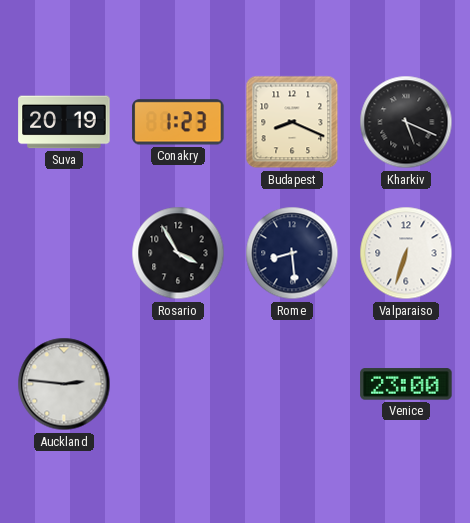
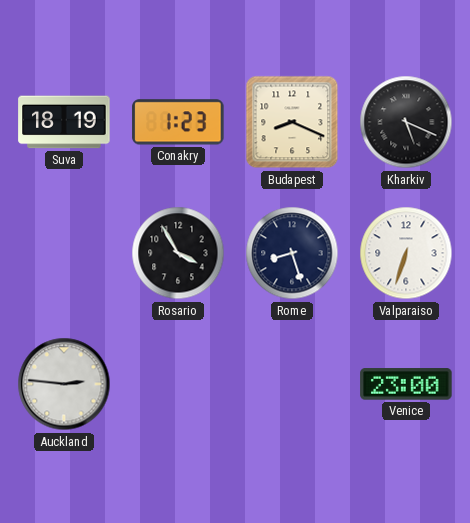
Suva: 20:19 -> 18:19
Rome: 8:29 -> 8:27
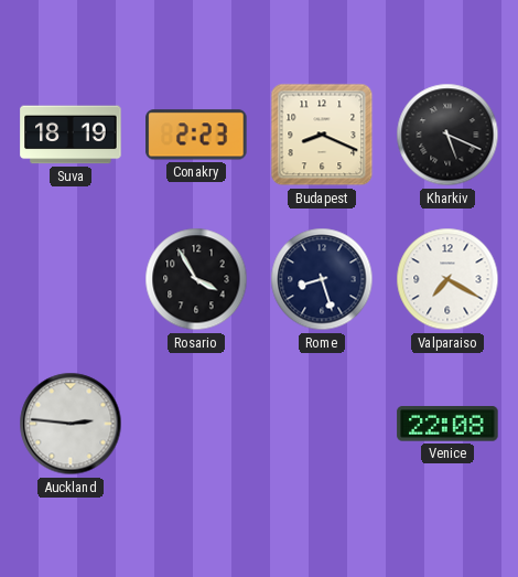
Conakry: 1:23 -> 2:23
Valparaiso: 6:33 -> 7:20
Venice: 23:00 -> 22:08
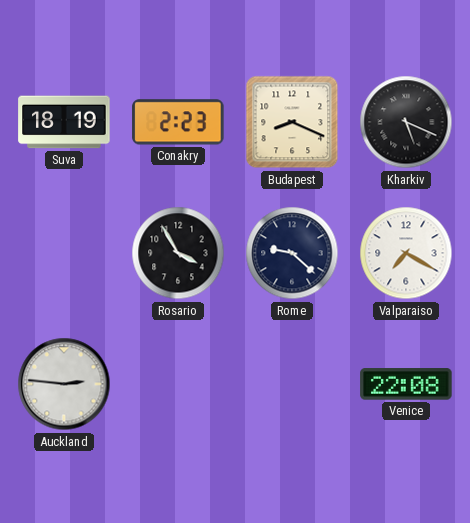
Rome: 8:27 -> 9:22
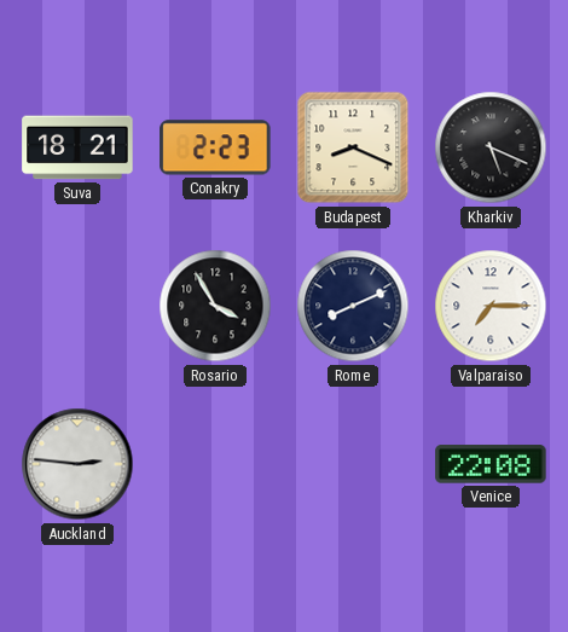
Suva: 18:19 -> 18:21
Rome: 9:22 -> 8:11
Valparaiso: 7:20 -> 7:15
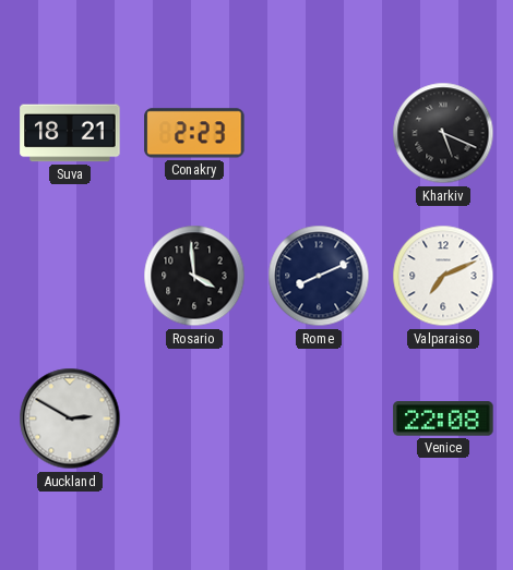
Budapest: 8:19 -> none
Rosario: 3:55 -> 3:59
Valparaiso: 7:15 -> 7:11
Auckland: 2:46 -> 2:50
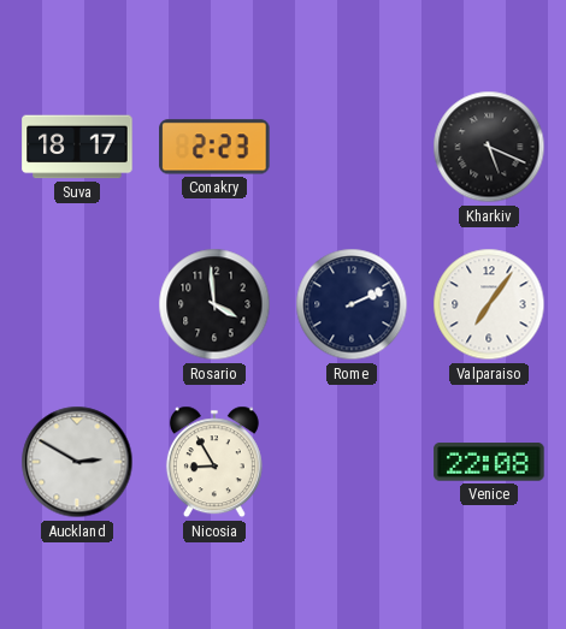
Suva: 18:21 -> 18:17
Rome: 8:11 -> 2:11
Valparaiso: 7:11 -> 7:06
Nicosia: none -> 8:55
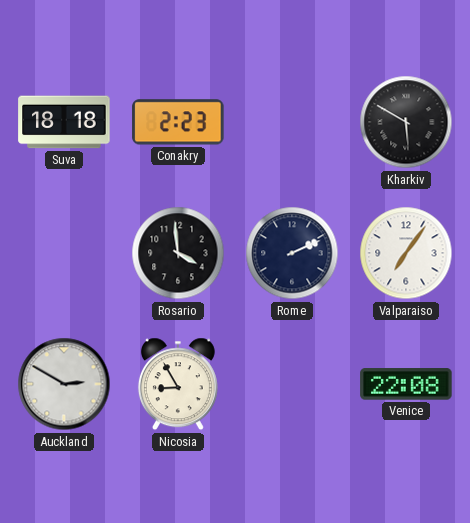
Suva: 18:17 -> 18:18
Kharkiv: 5:19 -> 5:50
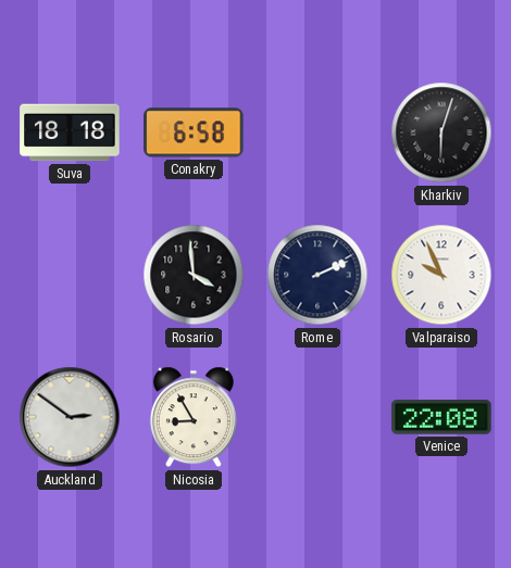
Conakry: 2:23 -> 6:58
Kharkiv: 5:50 -> 6:03
Valparaiso: 7:06 -> 9:56
Auckland: 2:50 -> 2:51
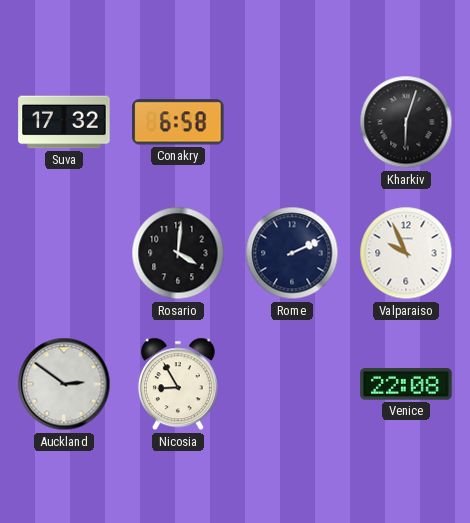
Suva: 18:18 -> 17:32
Rosario: 3:59 -> 4:01
